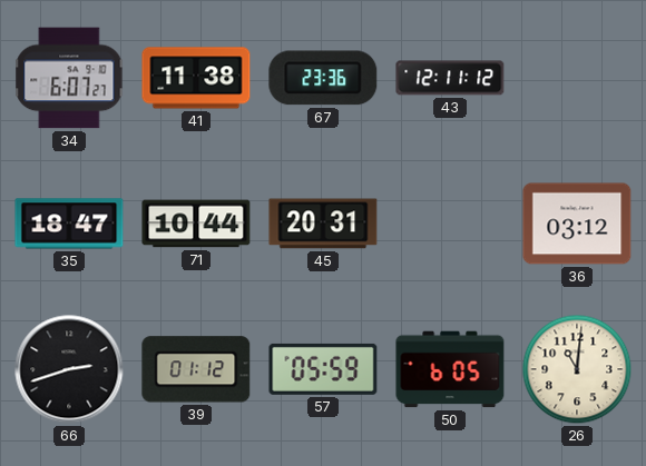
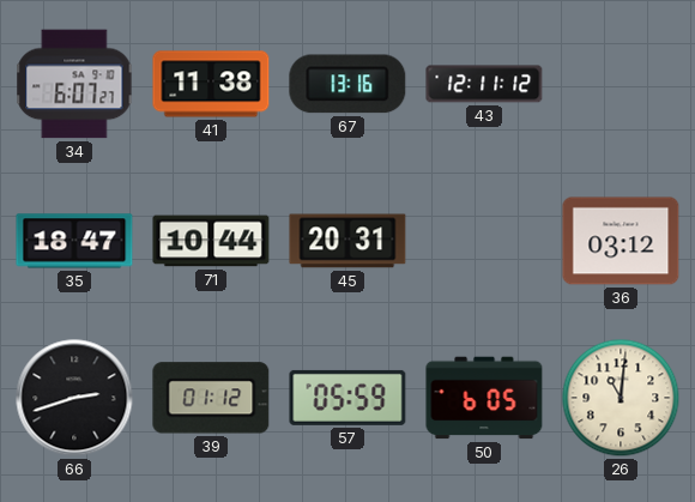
67: 23:36 -> 13:16
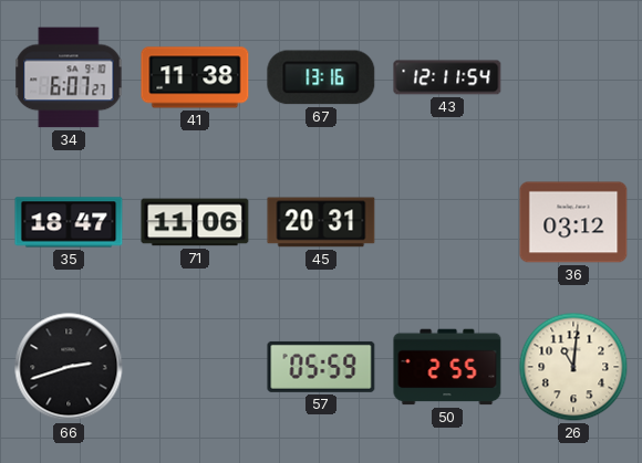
43: 12:11:12 -> 12:11:54
71: 10:44 -> 11:06
39: 01:12 -> none
50: 6:05 -> 2:55
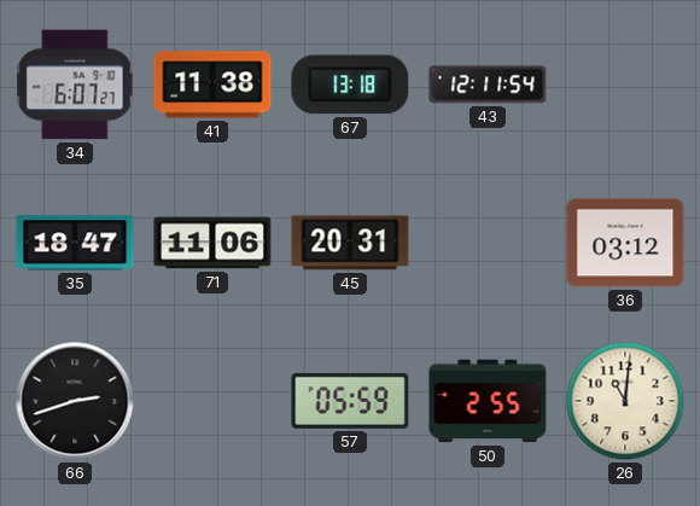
67: 13:16 -> 13:18
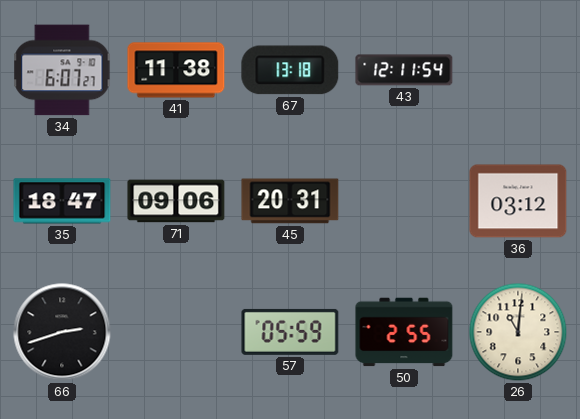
71: 11:06 -> 09:06
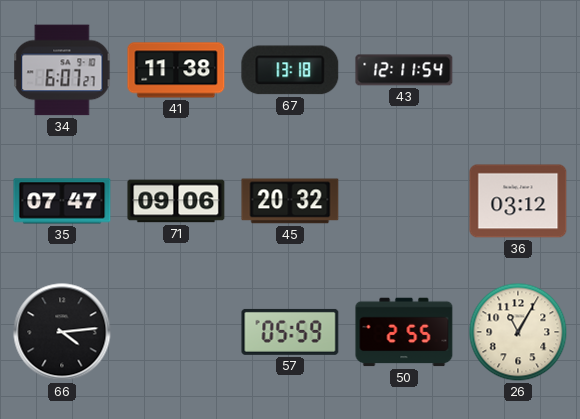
35: 18:47 -> 07:47
45: 20:31 -> 20:32
66: 2:42 -> 4:14
26: 11:01 -> 11:05
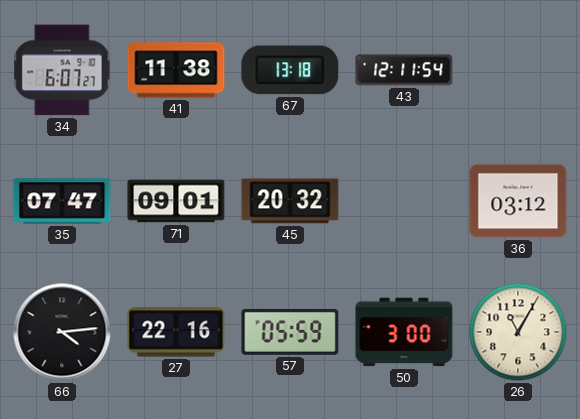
71: 09:06 -> 09:01
27: none -> 22:16
50: 2:55 -> 3:00
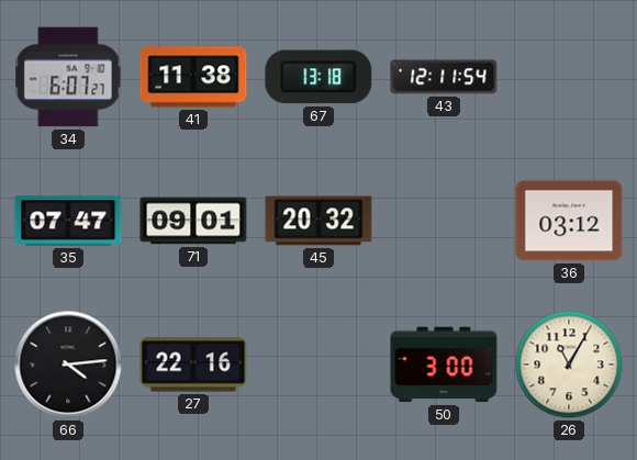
57: 05:59 -> none
